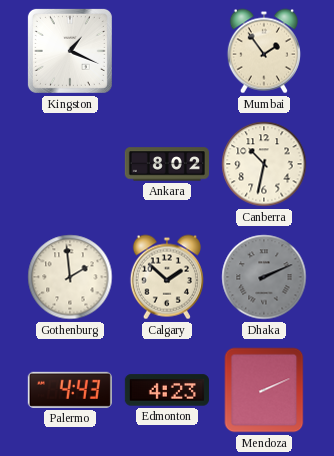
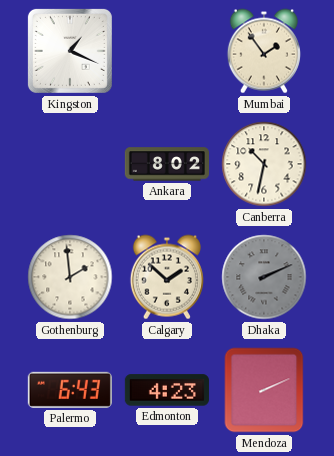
Palermo: 4:43 -> 6:43
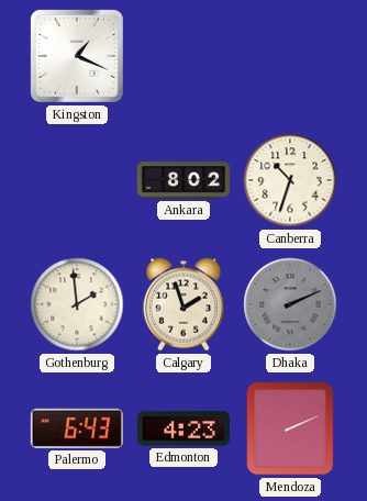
Mumbai: 1:54 -> none
Canberra: 10:32 -> 10:33
Calgary: 1:52 -> 1:57
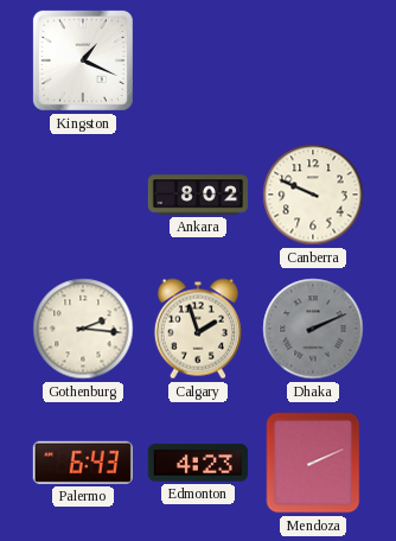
Canberra: 10:33 -> 9:49
Gothenburg: 1:59 -> 2:16
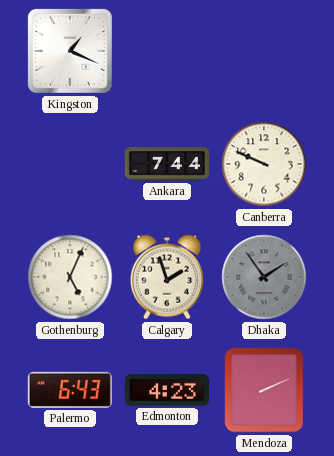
Ankara: 8:02 -> 7:44
Gothenburg: 2:16 -> 5:04
Dhaka: 2:11 -> 1:54
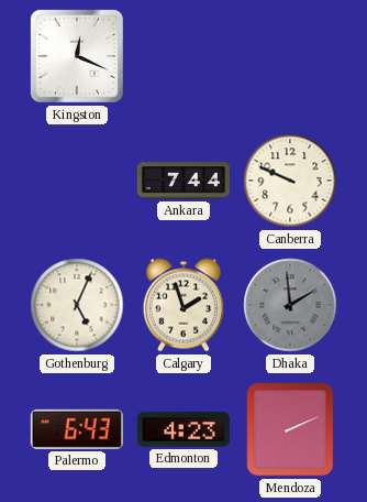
Kingston: 1:19 -> 12:19
Dhaka: 1:54 -> 1:59
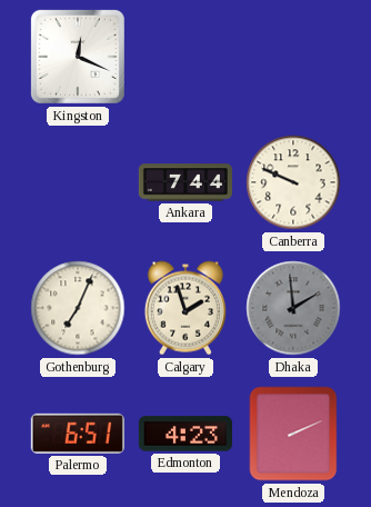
Gothenburg: 5:04 -> 7:04
Palermo: 6:43 -> 6:51
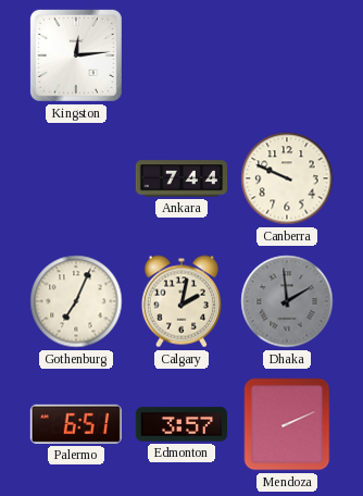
Kingston: 12:19 -> 12:14
Calgary: 1:57 -> 2:02
Edmonton: 4:23 -> 3:57
